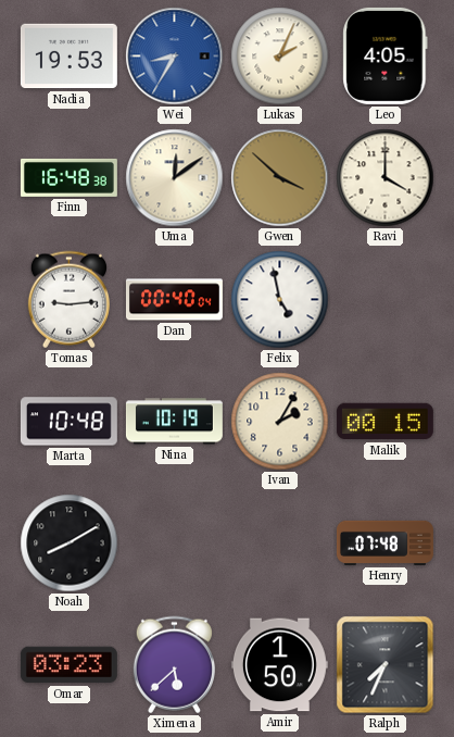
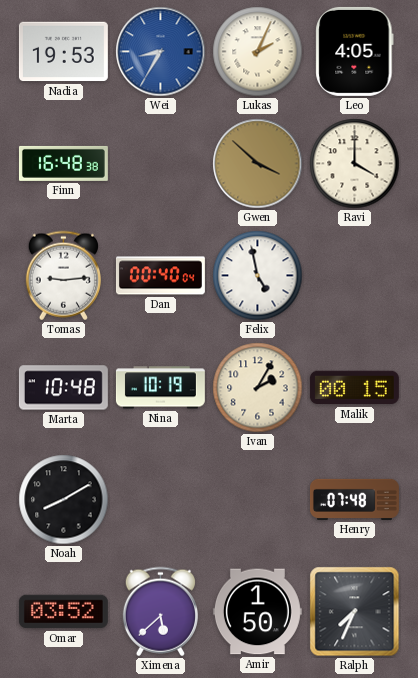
Uma: 12:09 -> none
Omar: 03:23 -> 03:52
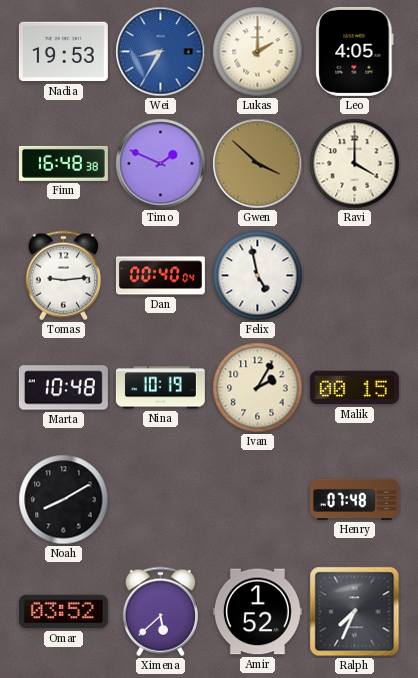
Lukas: 2:04 -> 2:00
Timo: none -> 1:49
Amir: 1:50 -> 1:52
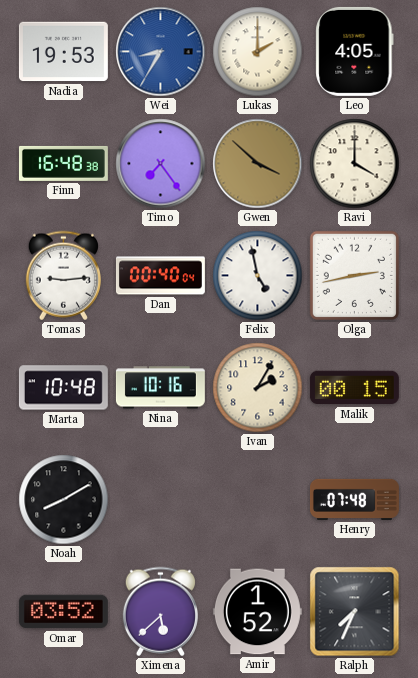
Timo: 1:49 -> 7:24
Olga: none -> 2:43
Nina: 10:19 -> 10:16
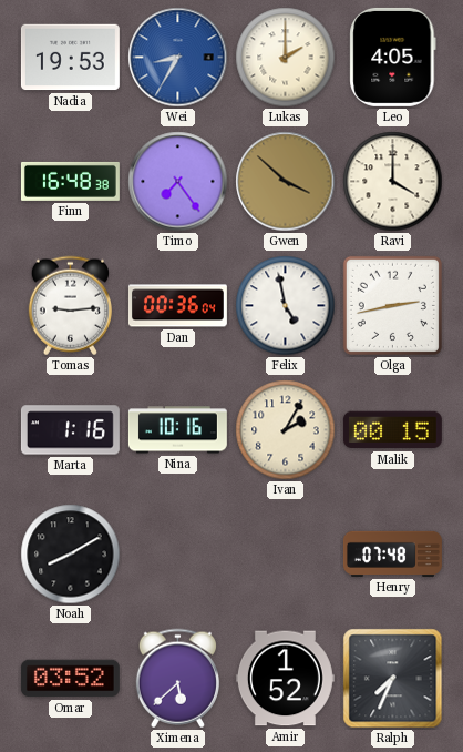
Dan: 00:40 -> 00:36
Marta: 10:48 -> 1:16
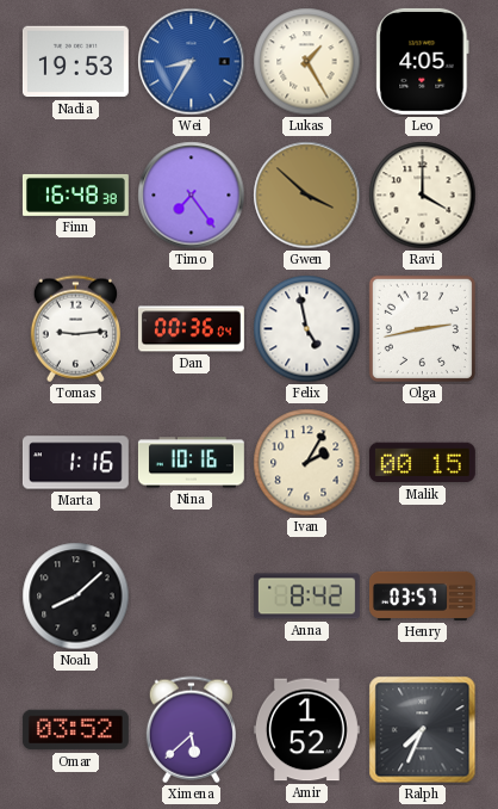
Lukas: 2:00 -> 1:25
Noah: 8:10 -> 8:08
Anna: none -> 8:42
Henry: 07:48 -> 03:57
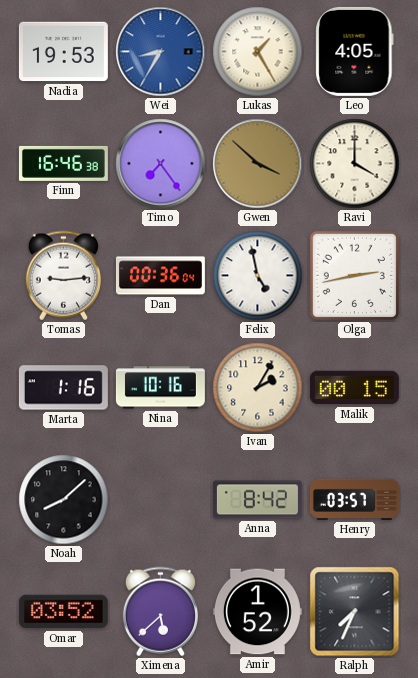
Finn: 16:48 -> 16:46
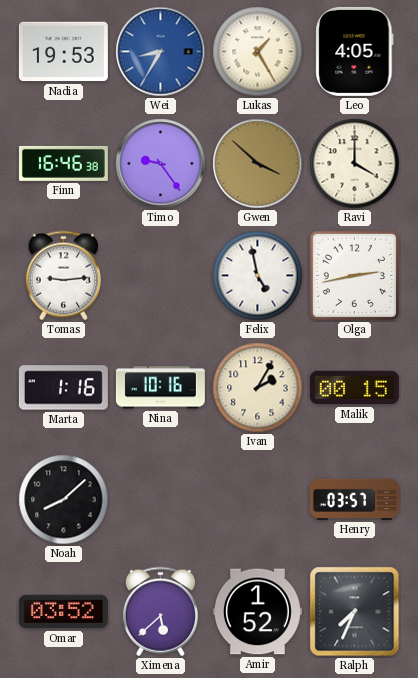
Timo: 7:24 -> 9:24
Dan: 00:36 -> none
Anna: 8:42 -> none
